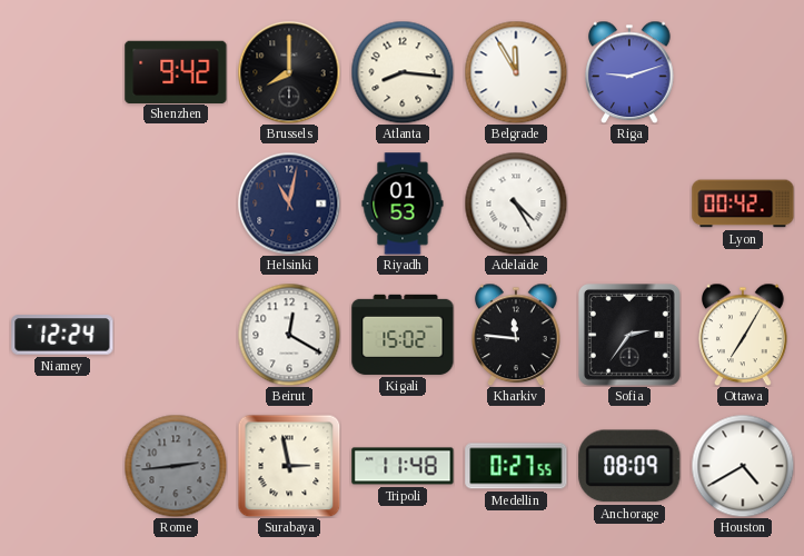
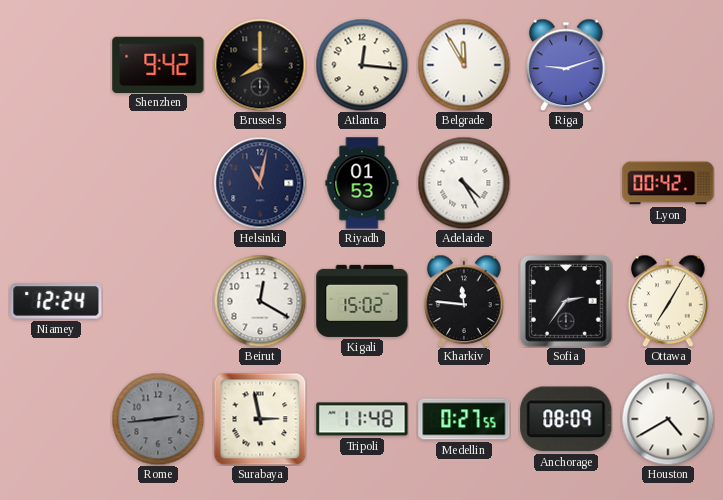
Atlanta: 8:16 -> 12:16
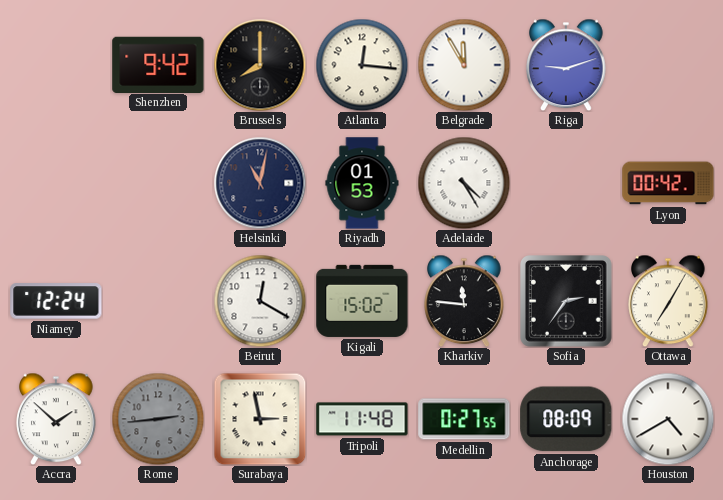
Accra: none -> 1:52
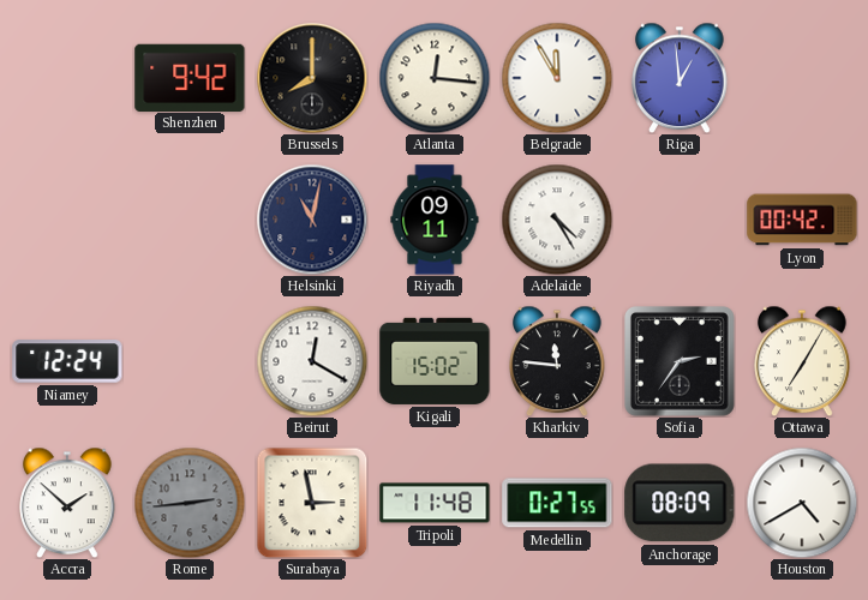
Riga: 9:12 -> 12:59
Riyadh: 01:53 -> 09:11
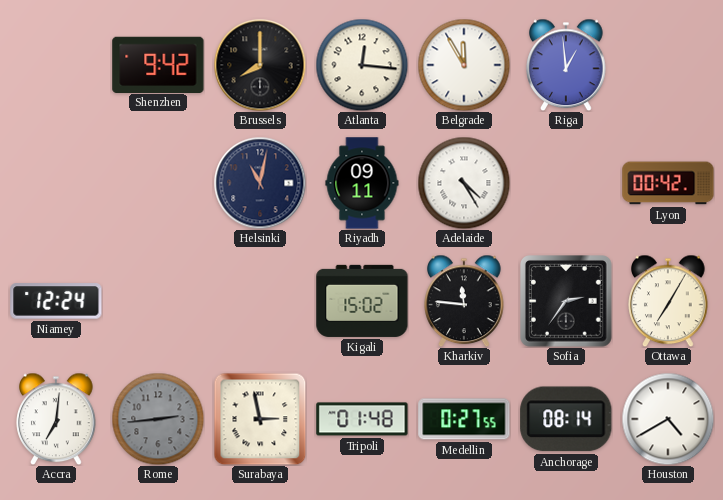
Beirut: 12:20 -> none
Accra: 1:52 -> 7:01
Tripoli: 11:48 -> 01:48
Anchorage: 08:09 -> 08:14
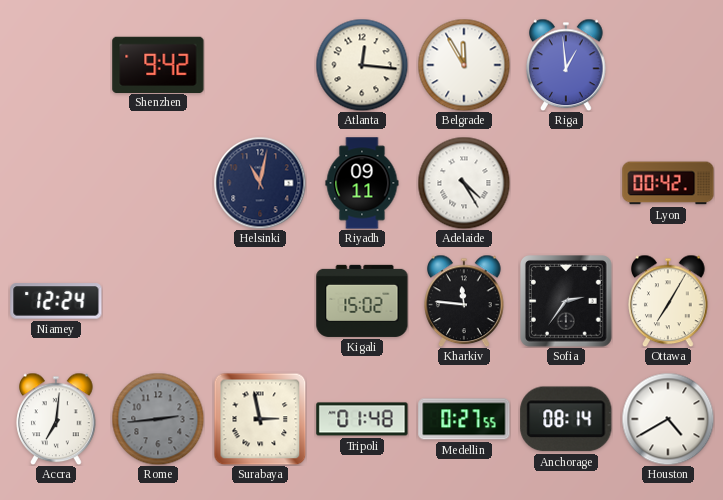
Brussels: 8:00 -> none
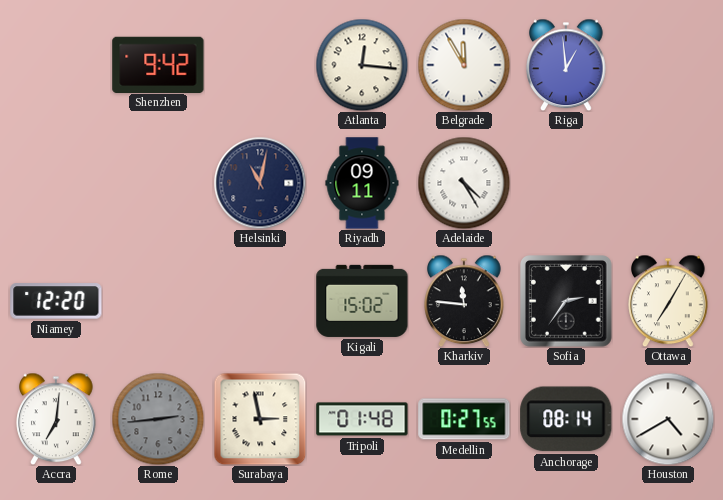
Lyon: 00:42 -> none
Niamey: 12:24 -> 12:20
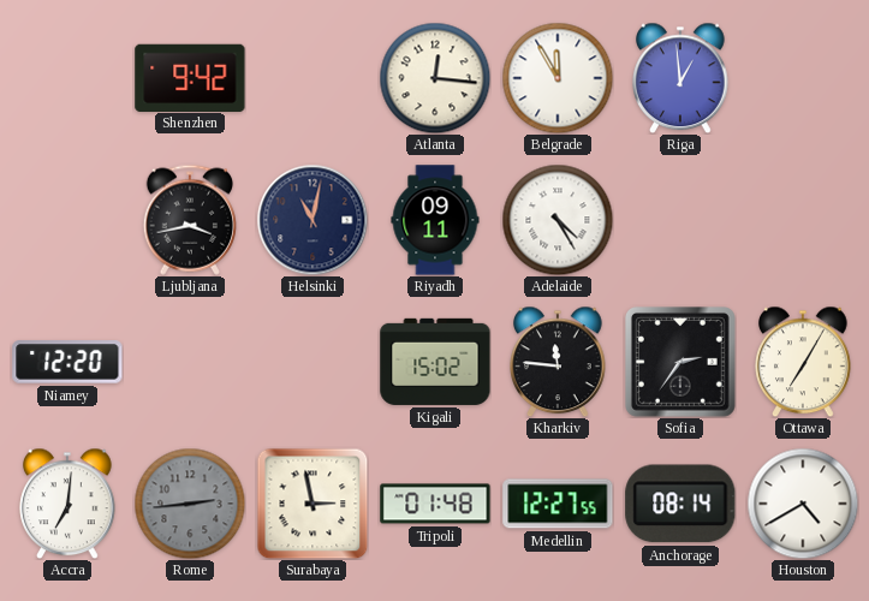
Ljubljana: none -> 3:43
Medellin: 0:27 -> 12:27
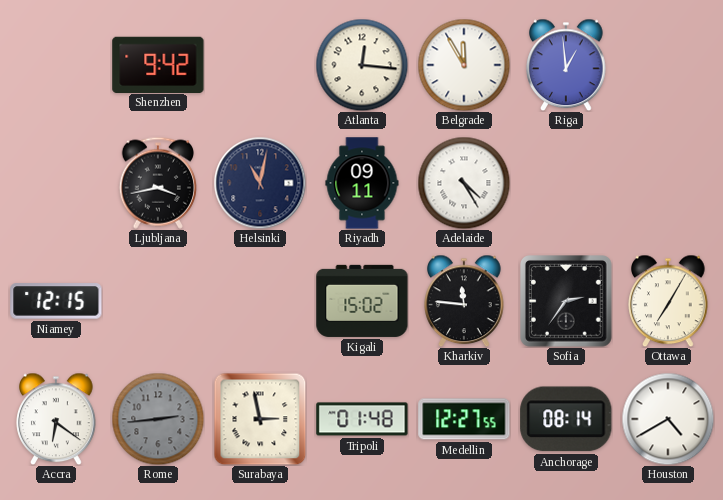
Niamey: 12:20 -> 12:15
Accra: 7:01 -> 6:21
